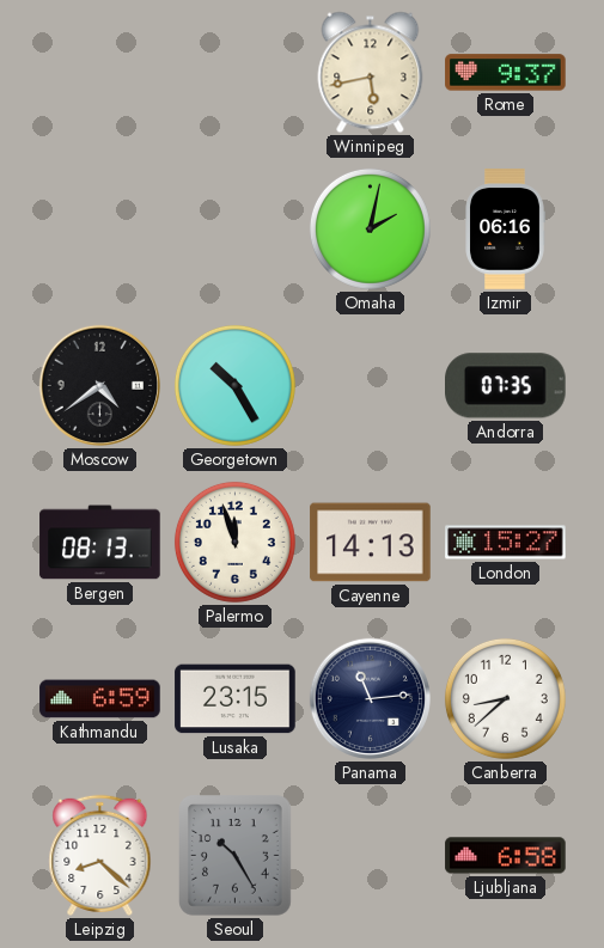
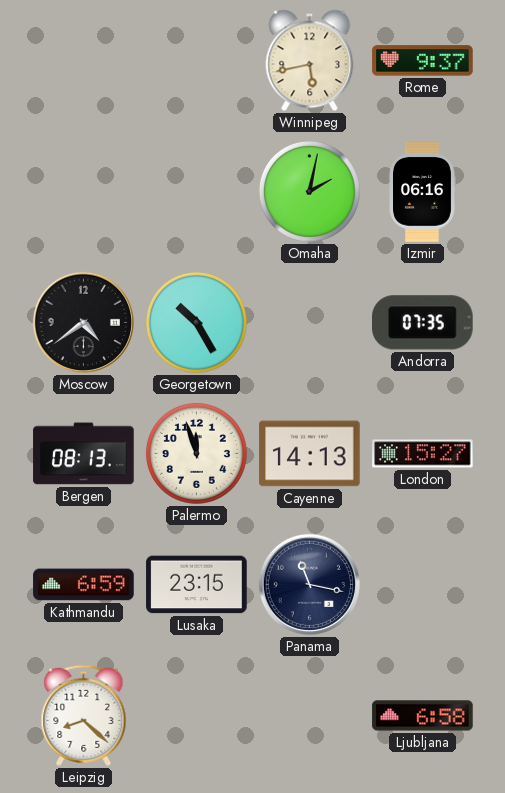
Panama: 11:14 -> 11:17
Canberra: 8:38 -> none
Seoul: 10:25 -> none
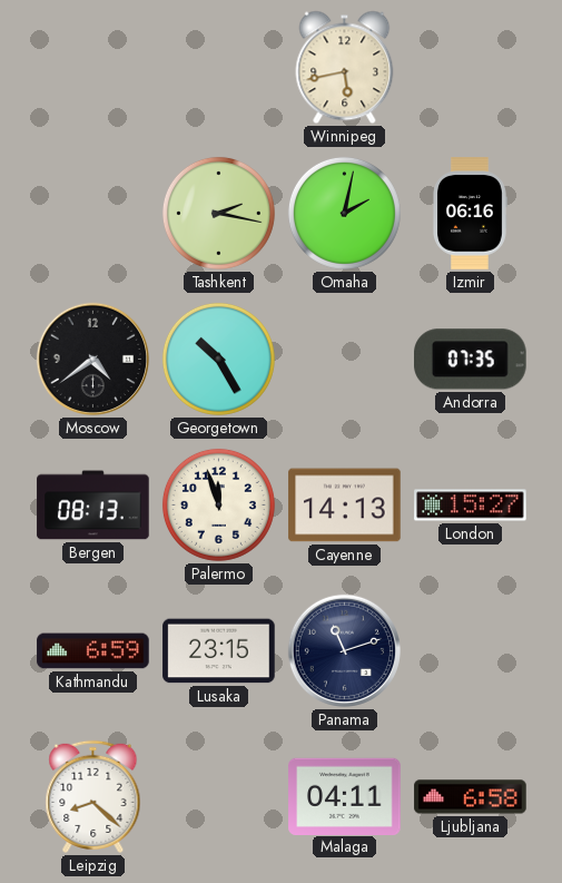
Rome: 9:37 -> none
Tashkent: none -> 2:17
Panama: 11:17 -> 11:12
Malaga: none -> 04:11
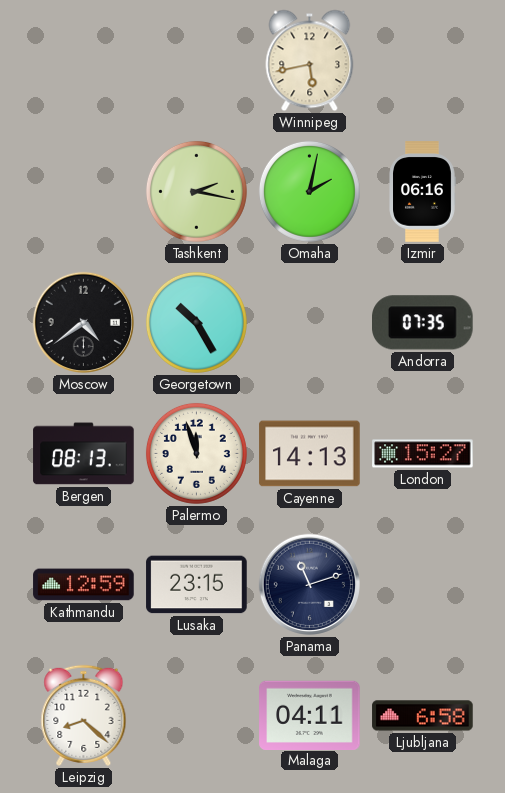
Kathmandu: 6:59 -> 12:59
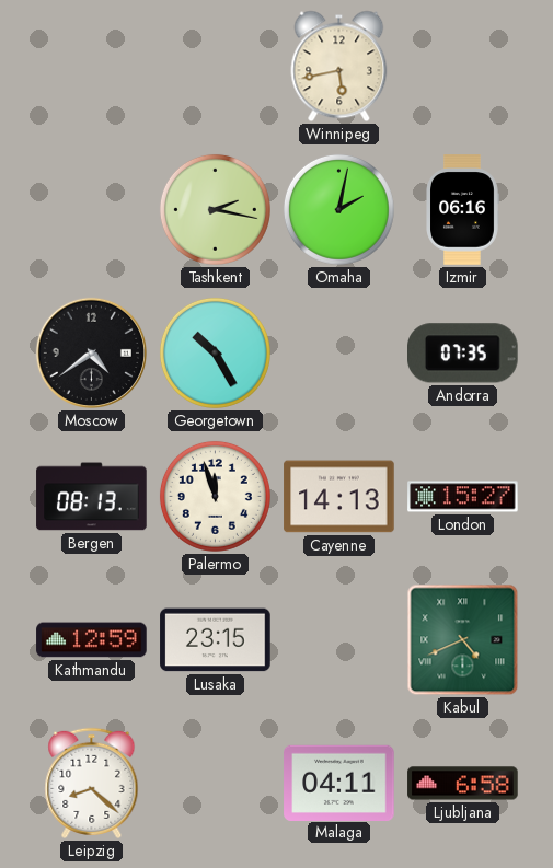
Panama: 11:12 -> none
Kabul: none -> 4:41
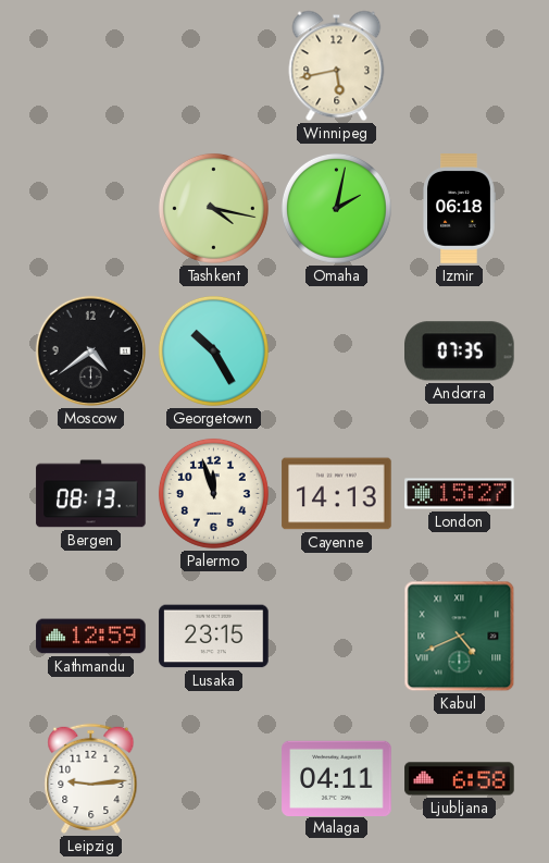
Tashkent: 2:17 -> 4:17
Izmir: 06:16 -> 06:18
Leipzig: 8:22 -> 9:14
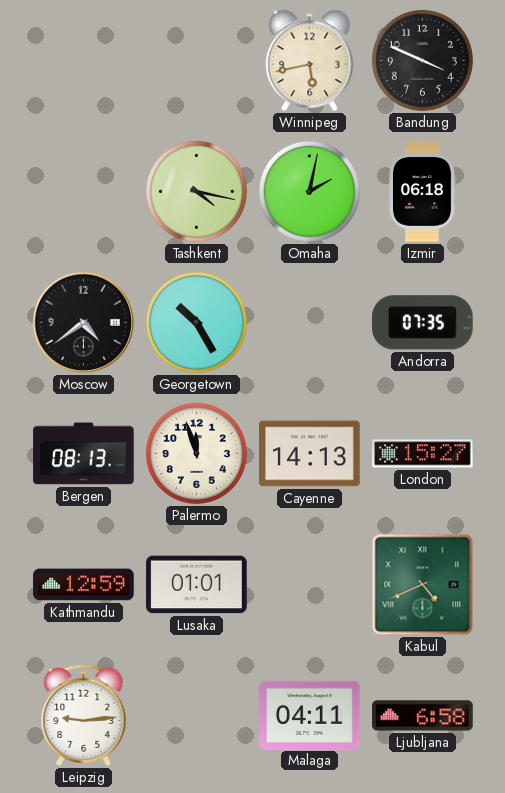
Bandung: none -> 3:49
Lusaka: 23:15 -> 01:01
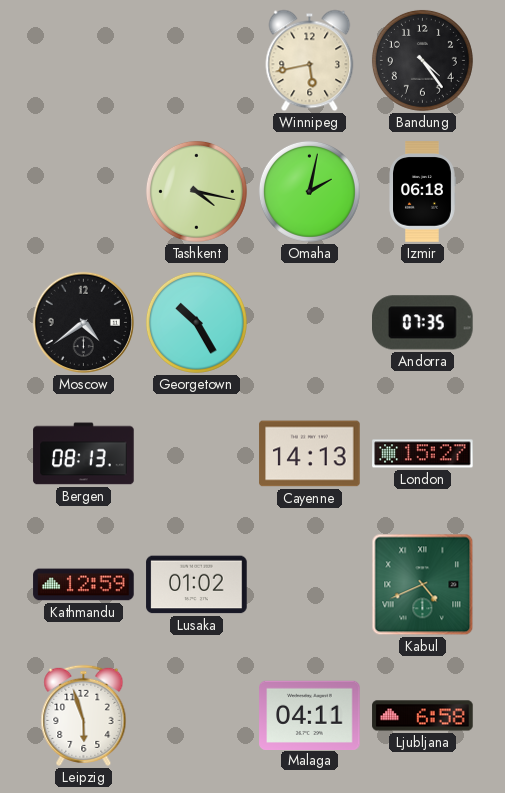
Bandung: 3:49 -> 4:24
Palermo: 11:57 -> none
Lusaka: 01:01 -> 01:02
Leipzig: 9:14 -> 5:57
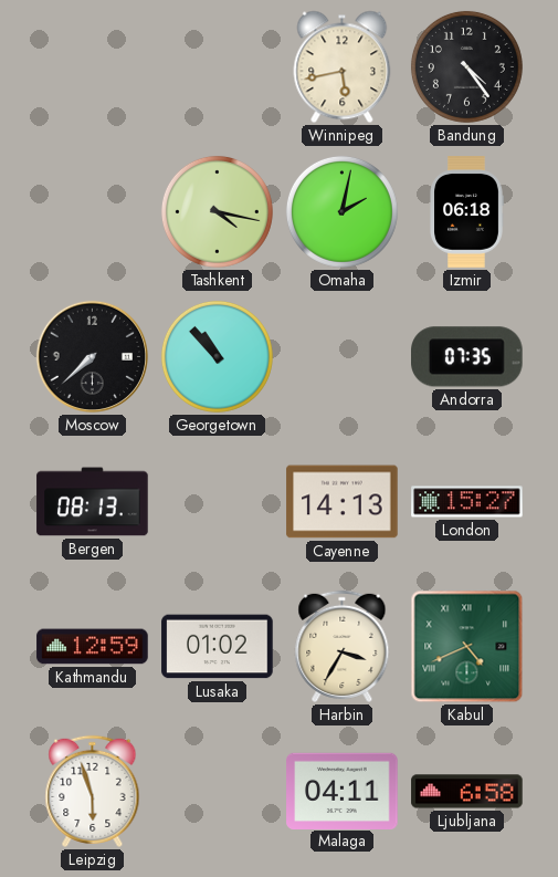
Moscow: 4:39 -> 7:38
Georgetown: 10:25 -> 10:53
Harbin: none -> 3:35
